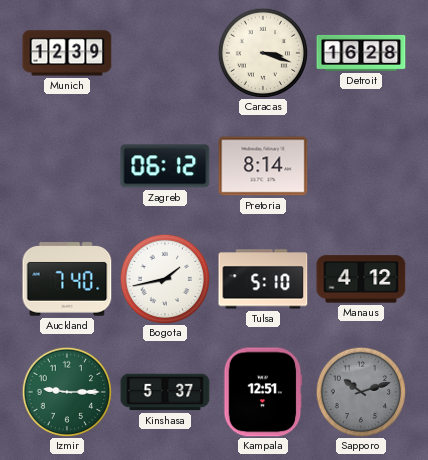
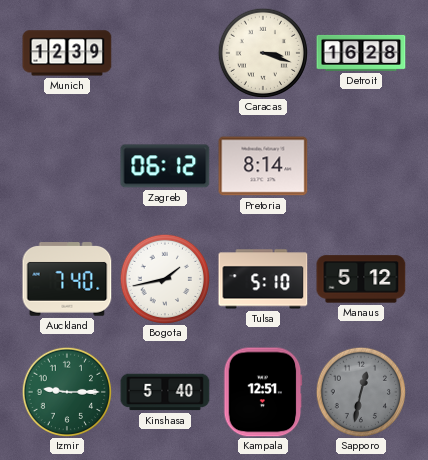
Manaus: 4:12 -> 5:12
Kinshasa: 5:37 -> 5:40
Sapporo: 10:12 -> 12:32
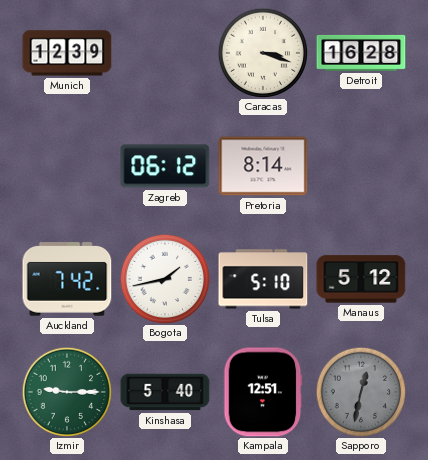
Auckland: 7:40 -> 7:42
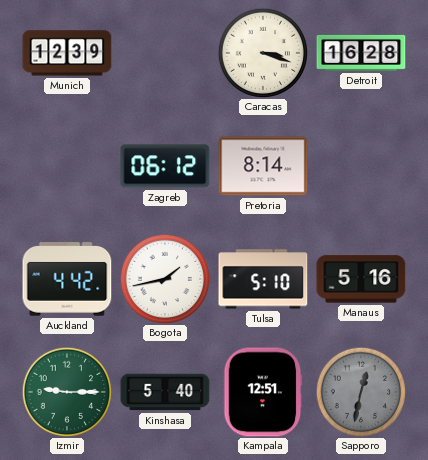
Auckland: 7:42 -> 4:42
Manaus: 5:12 -> 5:16
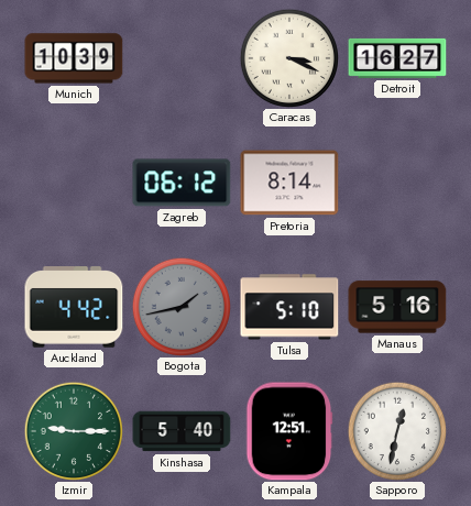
Munich: 12:39 -> 10:39
Caracas: 3:18 -> 3:19
Detroit: 16:28 -> 16:27
Bogota dial: white -> grey
Sapporo dial: grey -> white
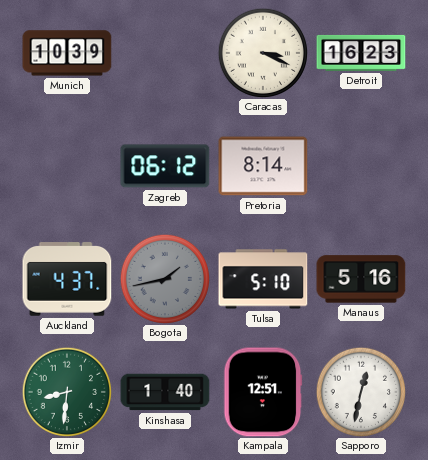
Detroit: 16:27 -> 16:23
Auckland: 4:42 -> 4:37
Izmir: 9:15 -> 8:31
Kinshasa: 5:40 -> 1:40
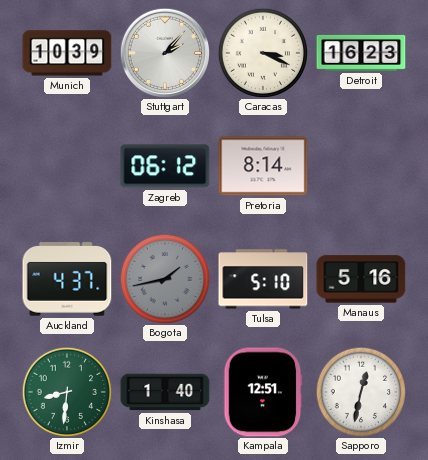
Stuttgart: none -> 2:07
